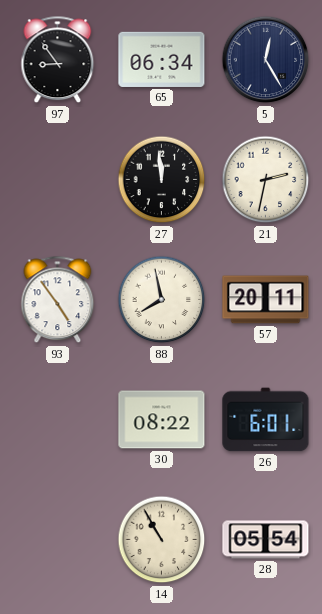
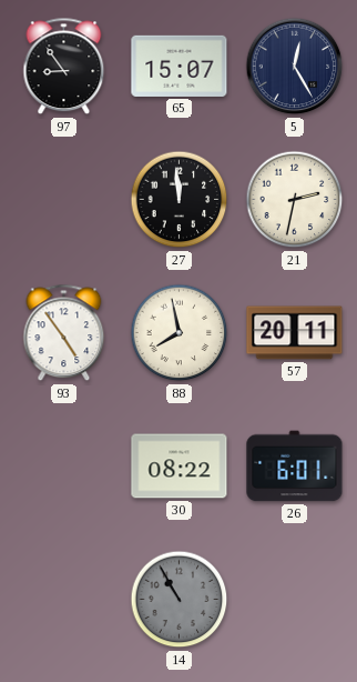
65: 06:34 -> 15:07
14 dial: cream -> grey
28: 05:54 -> none
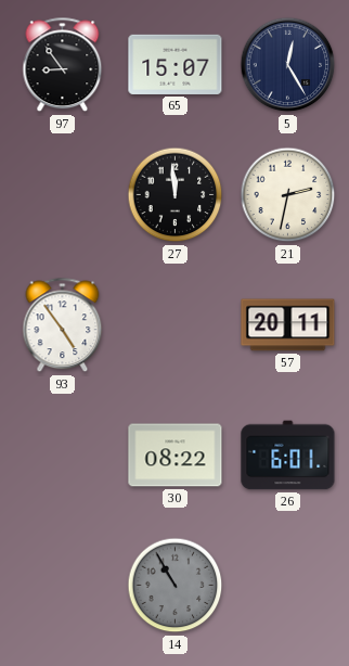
88: 7:58 -> none
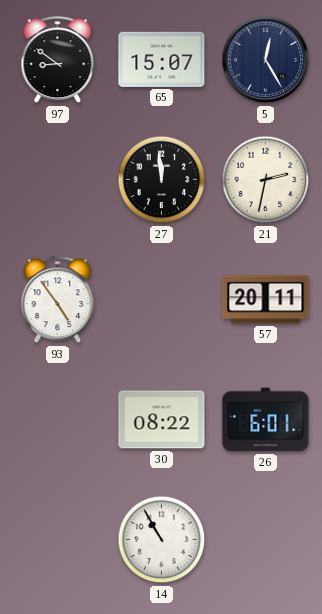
97: 8:54 -> 8:51
14 dial: grey -> white
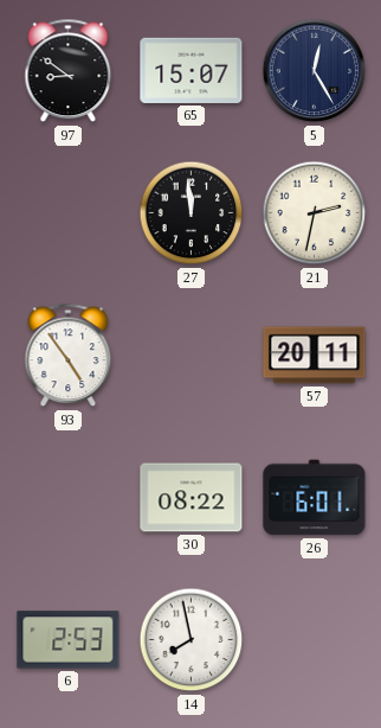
6: none -> 2:53
14: 10:55 -> 7:58
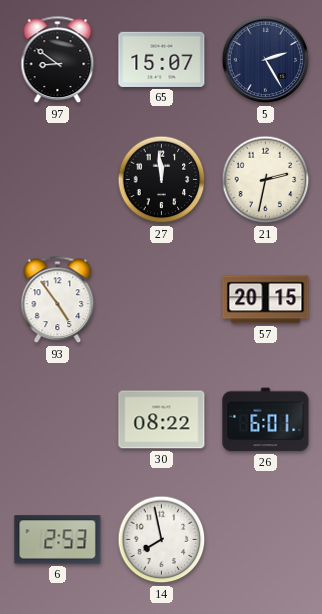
5: 12:25 -> 2:25
57: 20:11 -> 20:15
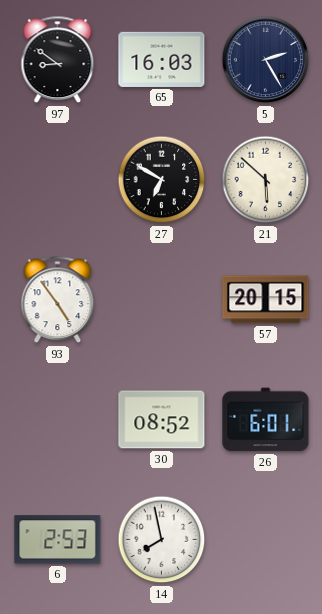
65: 15:07 -> 16:03
27: 11:59 -> 6:50
21: 2:32 -> 5:52
30: 08:22 -> 08:52
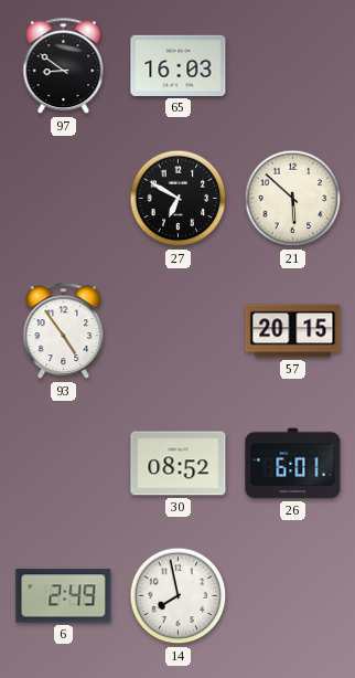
5: 2:25 -> none
6: 2:53 -> 2:49
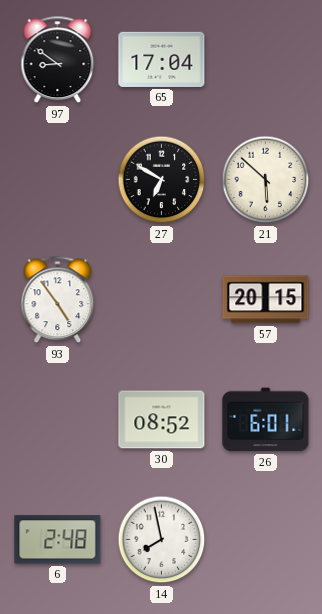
65: 16:03 -> 17:04
6: 2:49 -> 2:48
